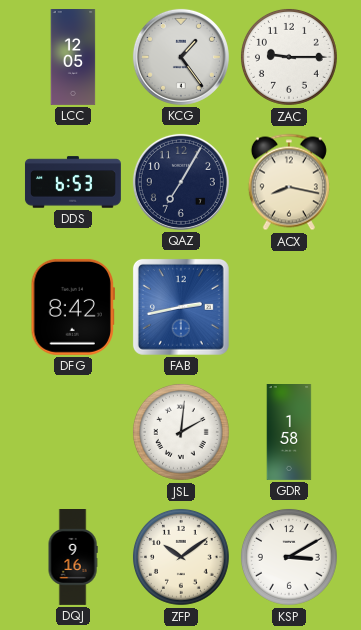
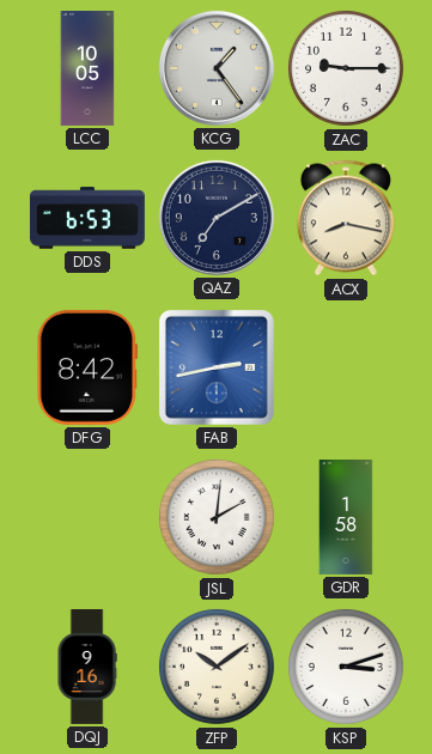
LCC: 12:05 -> 10:05
QAZ: 7:05 -> 7:10
KSP: 3:10 -> 3:12
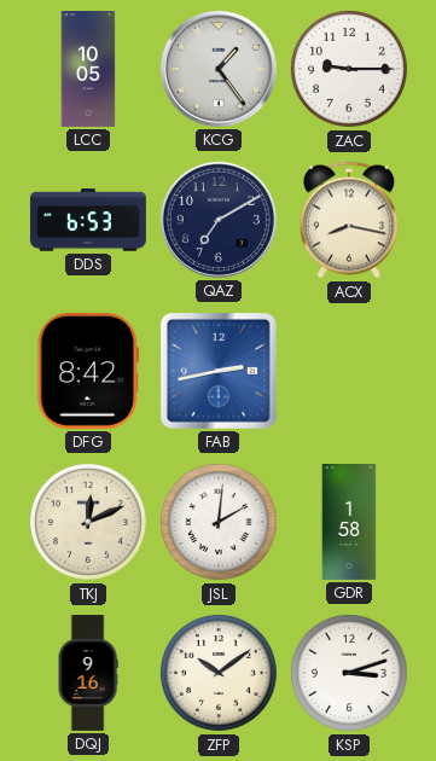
TKJ: none -> 12:11
